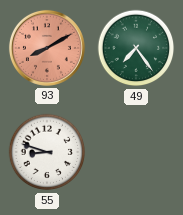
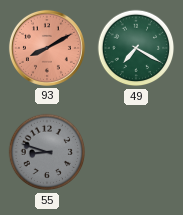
49: 7:24 -> 7:20
55 dial: white -> grey
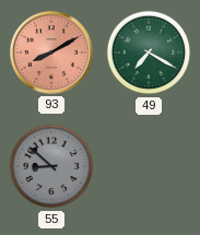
55: 8:48 -> 8:52
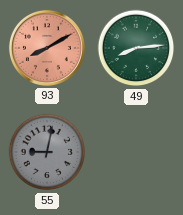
49: 7:20 -> 8:14
55: 8:52 -> 9:02
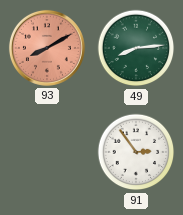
55: 9:02 -> none
91: none -> 2:54
